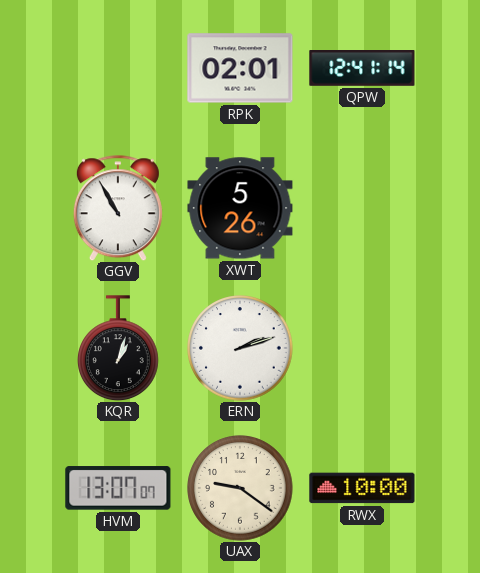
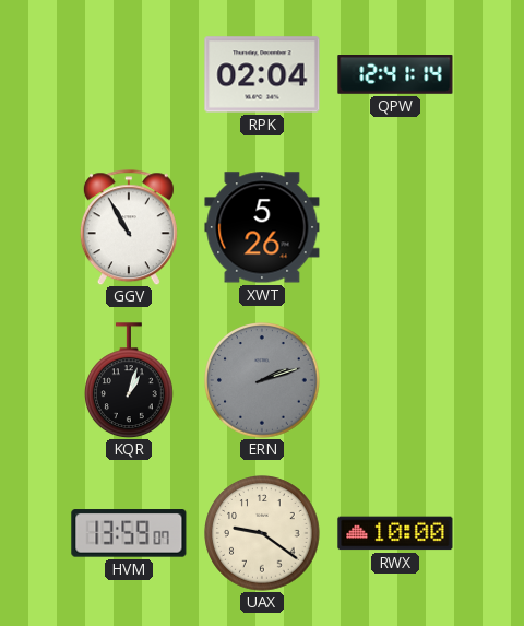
RPK: 02:01 -> 02:04
ERN dial: white -> grey
HVM: 13:07 -> 13:59
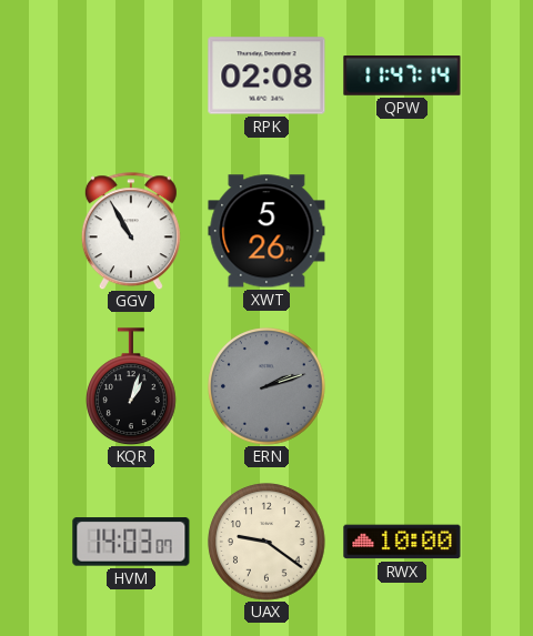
RPK: 02:04 -> 02:08
QPW: 12:41 -> 11:47
HVM: 13:59 -> 14:03
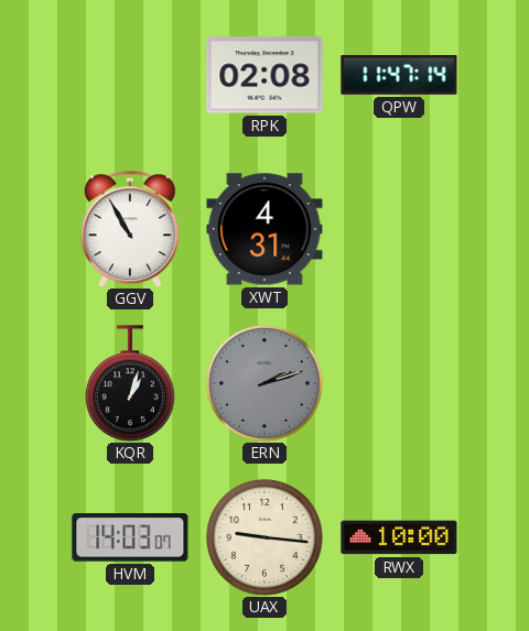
XWT: 5:26 -> 4:31
UAX: 9:21 -> 9:16
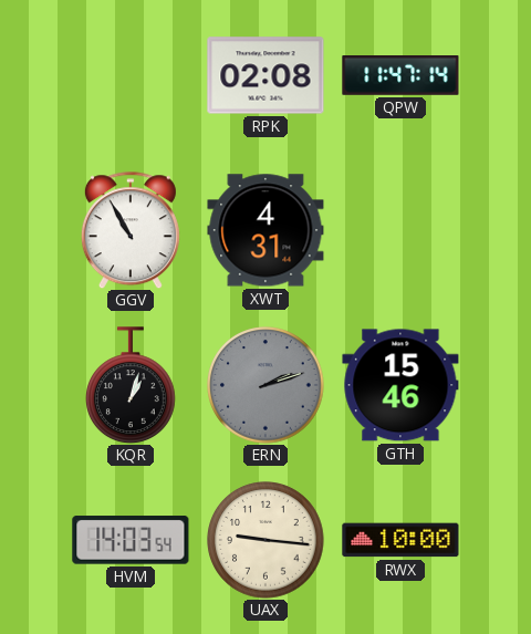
GTH: none -> 15:46
HVM: 14:03:07 -> 14:03:54
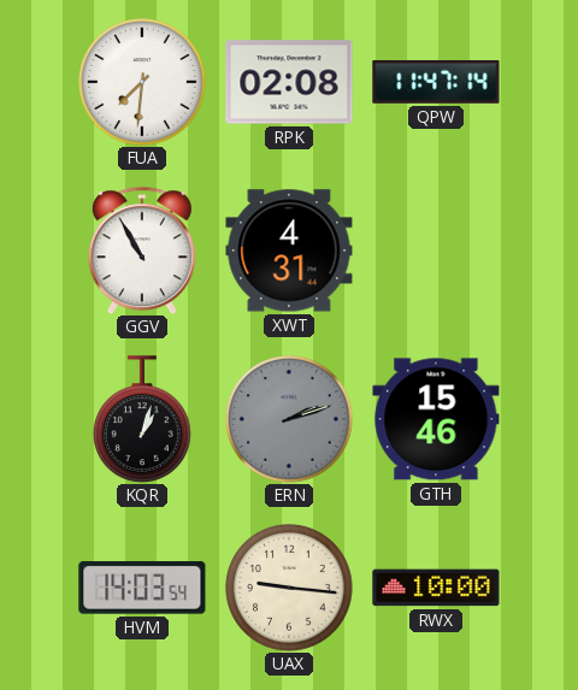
FUA: none -> 7:31
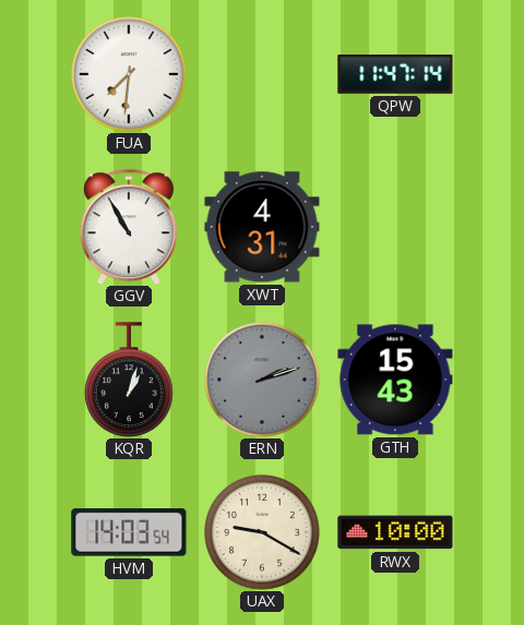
RPK: 02:08 -> none
GTH: 15:46 -> 15:43
UAX: 9:16 -> 9:20
